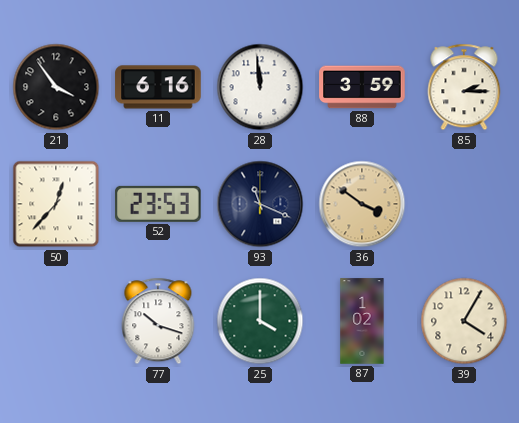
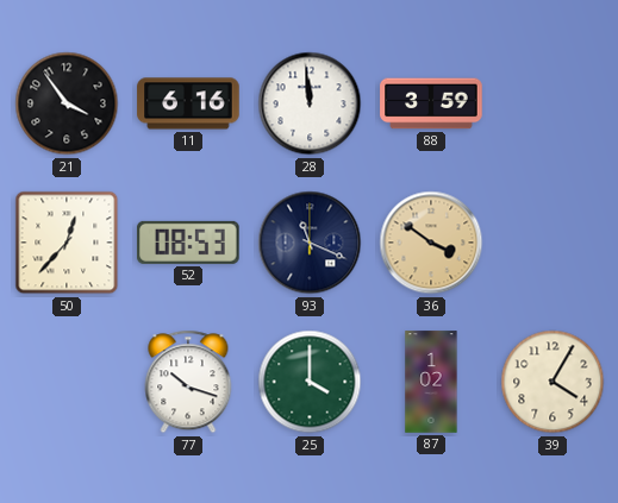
85: 2:15 -> none
52: 23:53 -> 08:53
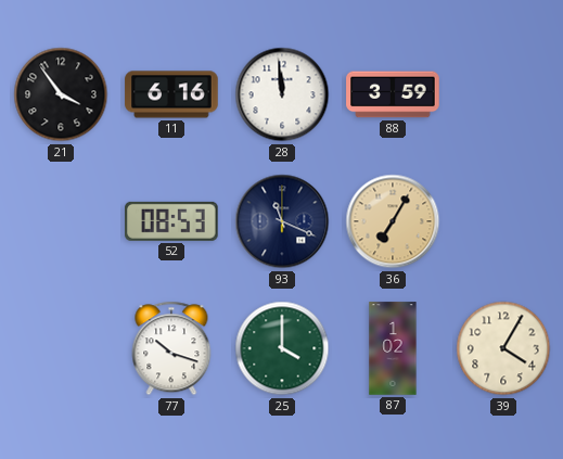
50: 12:37 -> none
36: 3:51 -> 7:05
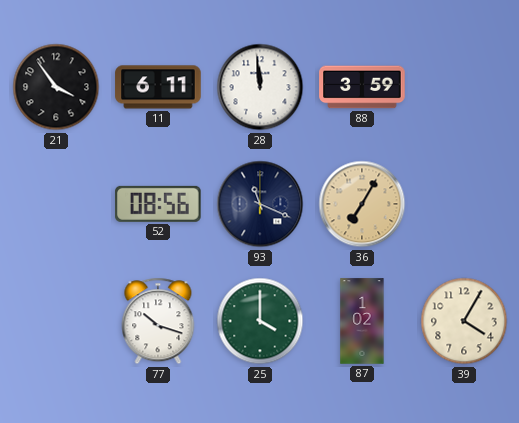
11: 6:16 -> 6:11
52: 08:53 -> 08:56
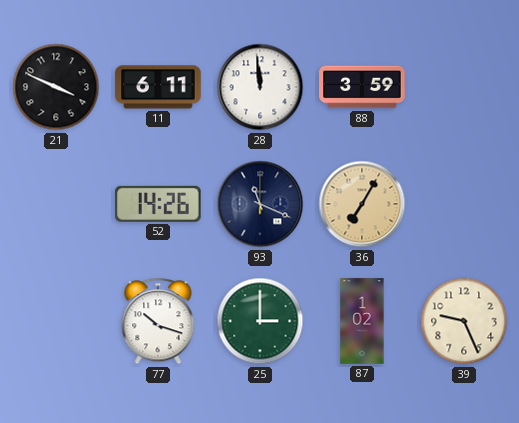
21: 3:54 -> 3:49
52: 08:56 -> 14:26
25: 4:00 -> 3:00
39: 4:05 -> 9:26
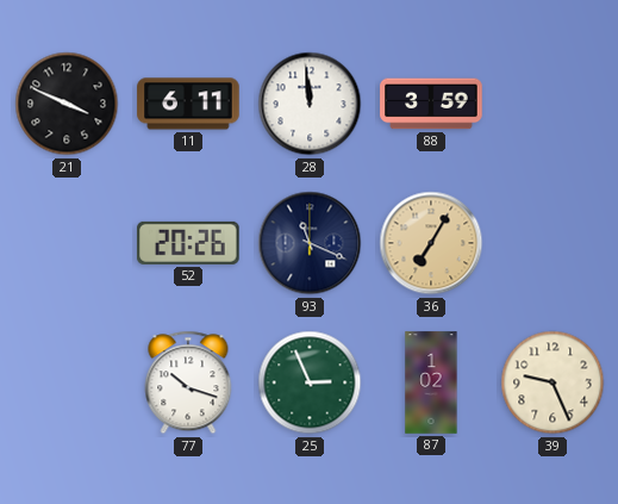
52: 14:26 -> 20:26
25: 3:00 -> 2:56
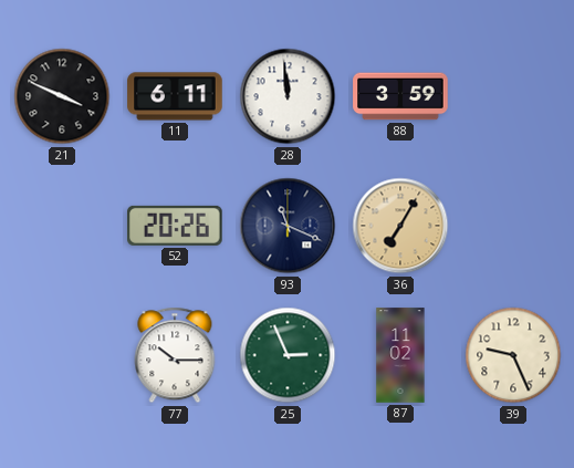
77: 10:18 -> 10:15
87: 1:02 -> 11:02
